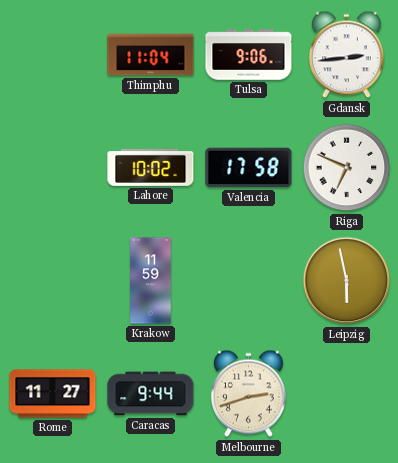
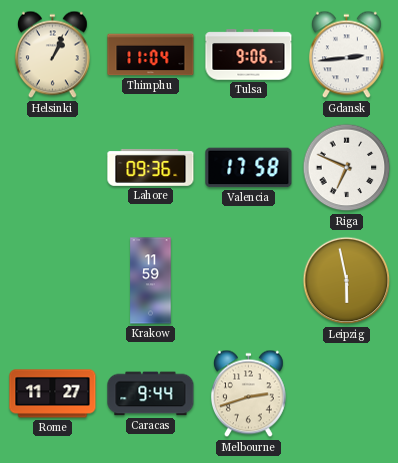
Helsinki: none -> 1:04
Lahore: 10:02 -> 09:36
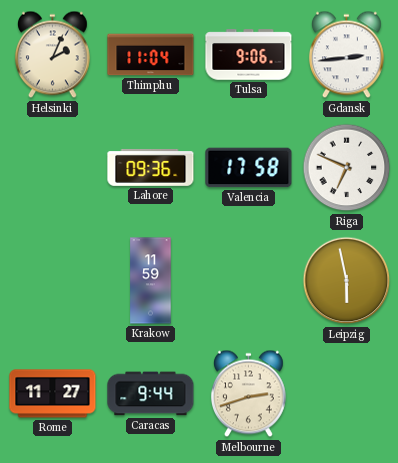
Helsinki: 1:04 -> 2:04
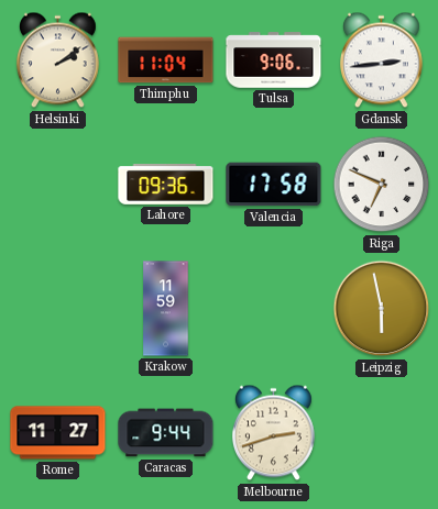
Helsinki: 2:04 -> 2:09
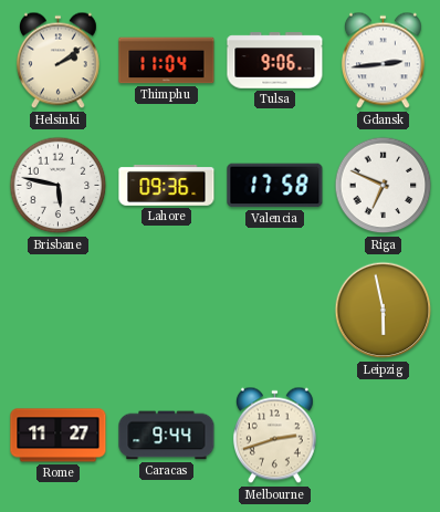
Brisbane: none -> 5:47
Krakow: 11:59 -> none
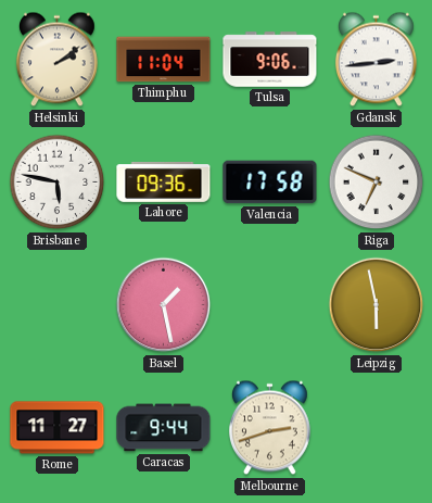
Basel: none -> 1:28
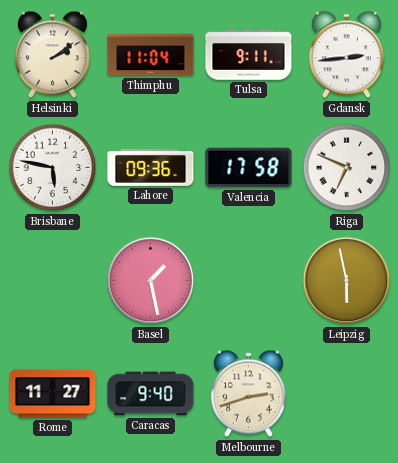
Tulsa: 9:06 -> 9:11
Caracas: 9:44 -> 9:40
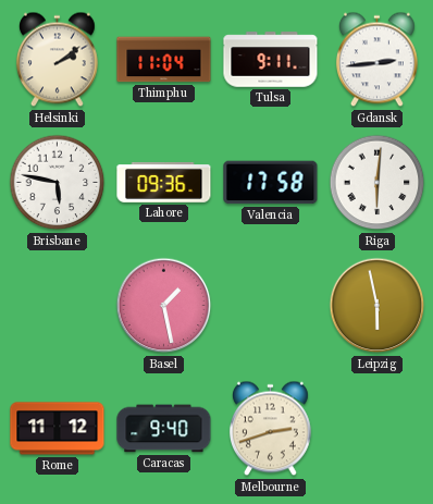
Riga: 6:49 -> 6:01
Rome: 11:27 -> 11:12
